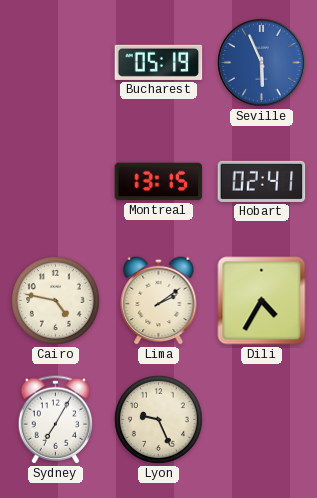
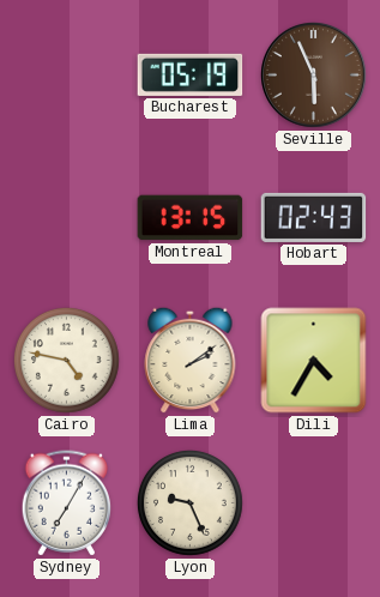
Seville dial: blue -> brown
Hobart: 02:41 -> 02:43
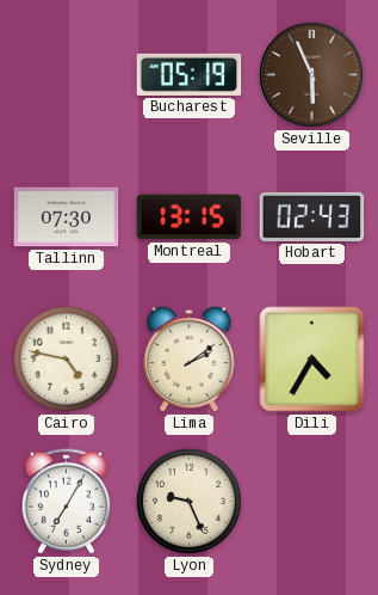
Tallinn: none -> 07:30
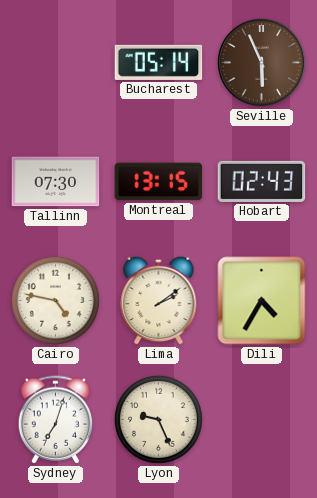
Bucharest: 05:19 -> 05:14
Sydney: 7:05 -> 7:03
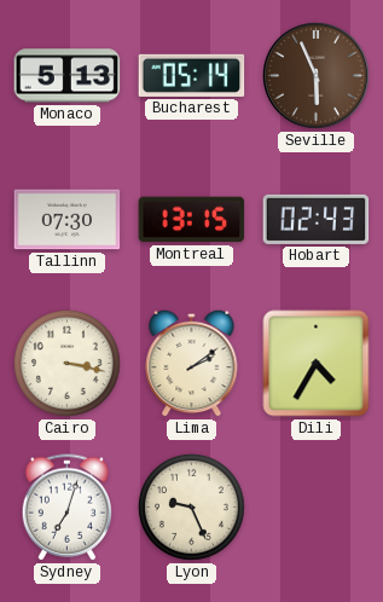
Monaco: none -> 5:13
Cairo: 4:47 -> 3:17
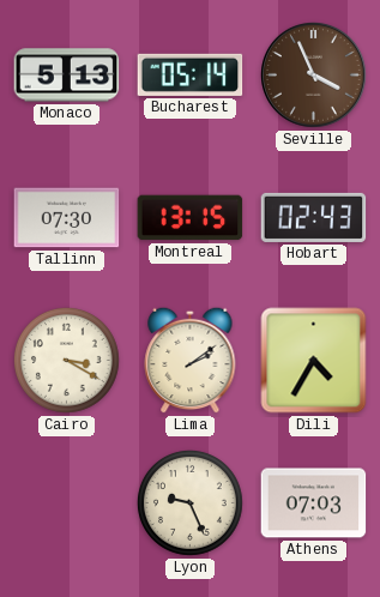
Seville: 5:56 -> 3:56
Cairo: 3:17 -> 3:20
Sydney: 7:03 -> none
Athens: none -> 07:03
